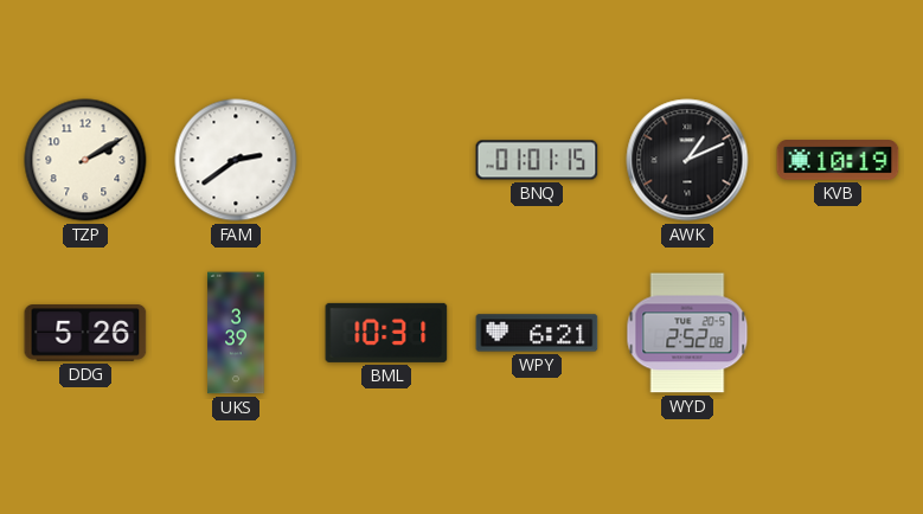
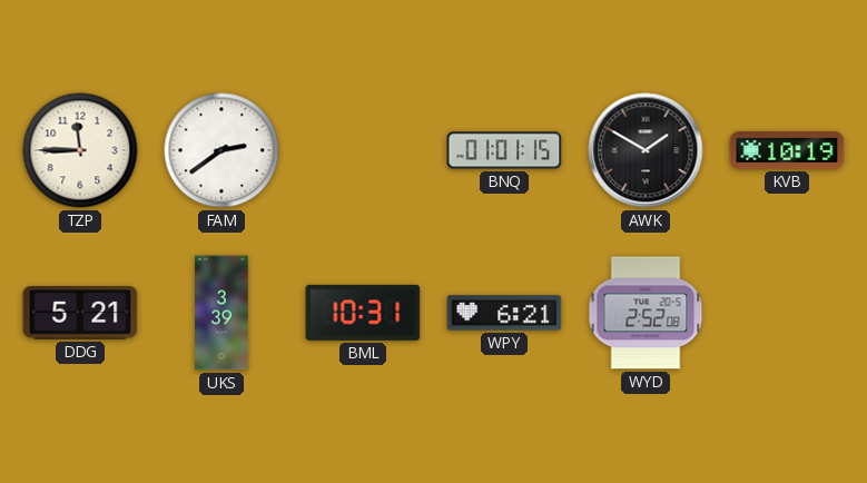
TZP: 2:10 -> 11:45
AWK: 1:11 -> 1:50
DDG: 5:26 -> 5:21
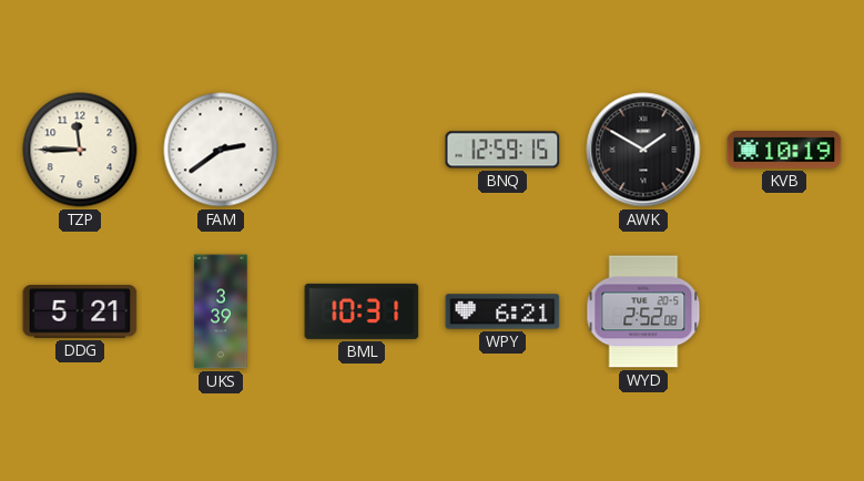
BNQ: 01:01 -> 12:59
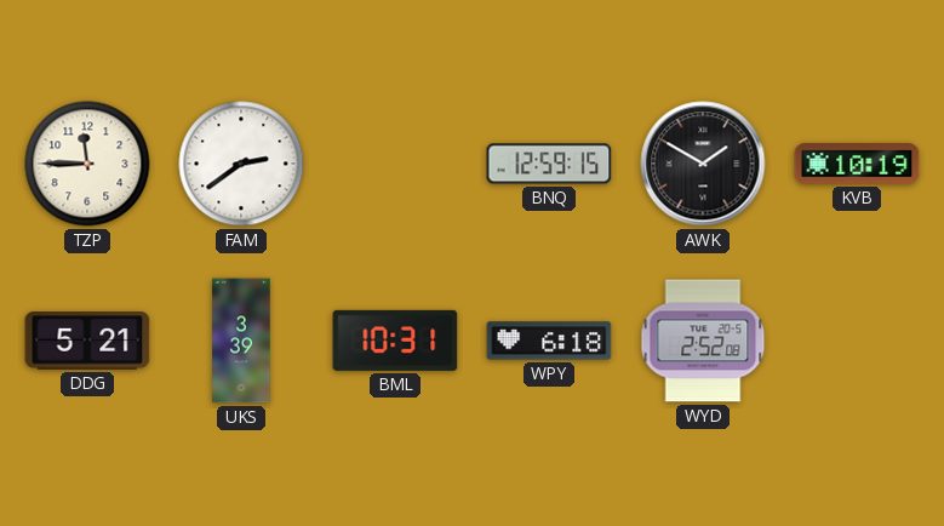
WPY: 6:21 -> 6:18
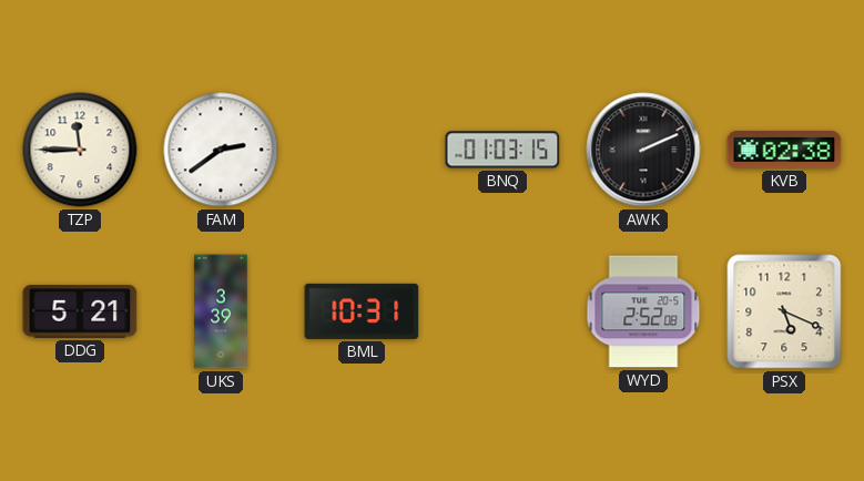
BNQ: 12:59 -> 01:03
AWK: 1:50 -> 2:11
KVB: 10:19 -> 02:38
WPY: 6:18 -> none
PSX: none -> 5:19
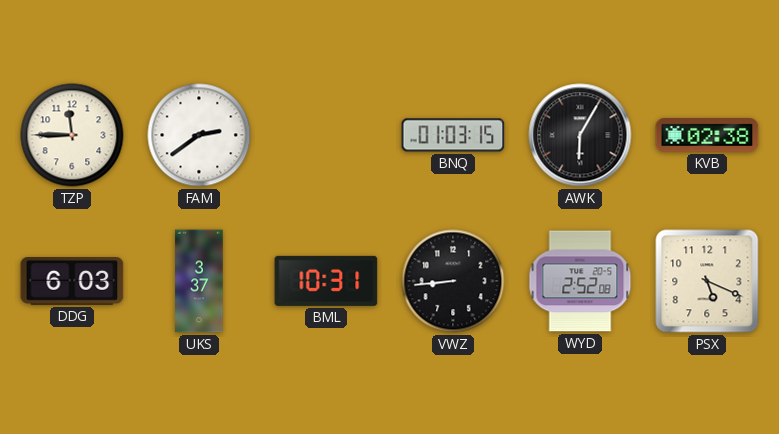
AWK: 2:11 -> 6:05
DDG: 5:21 -> 6:03
UKS: 3:39 -> 3:37
VWZ: none -> 8:44
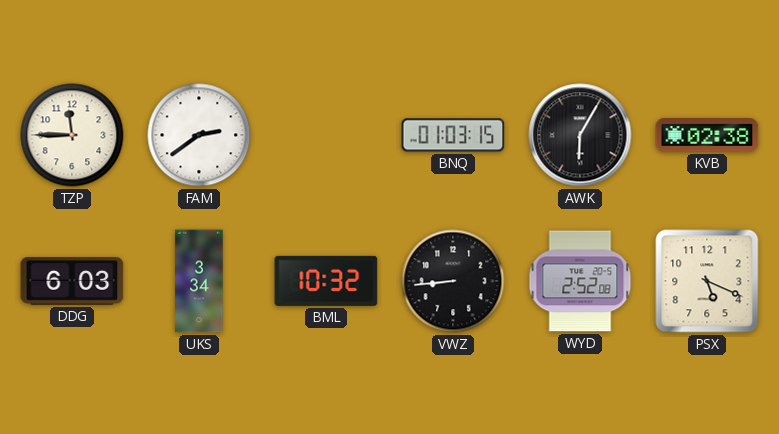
UKS: 3:37 -> 3:34
BML: 10:31 -> 10:32
